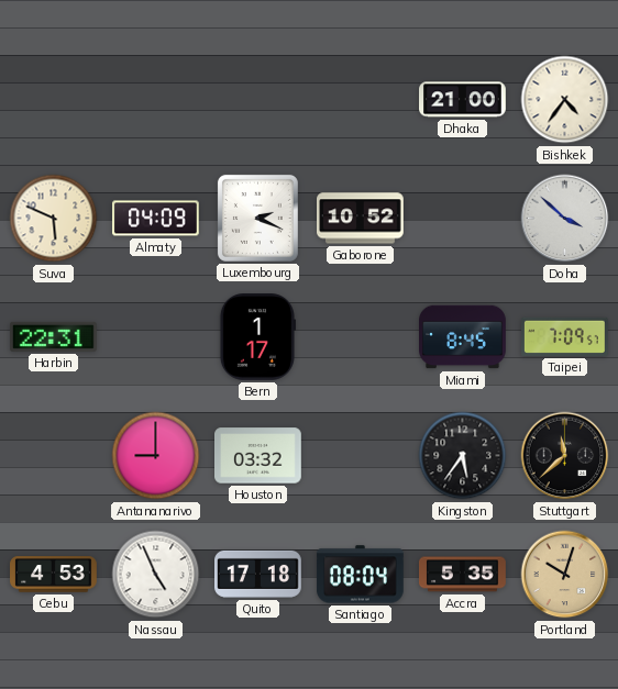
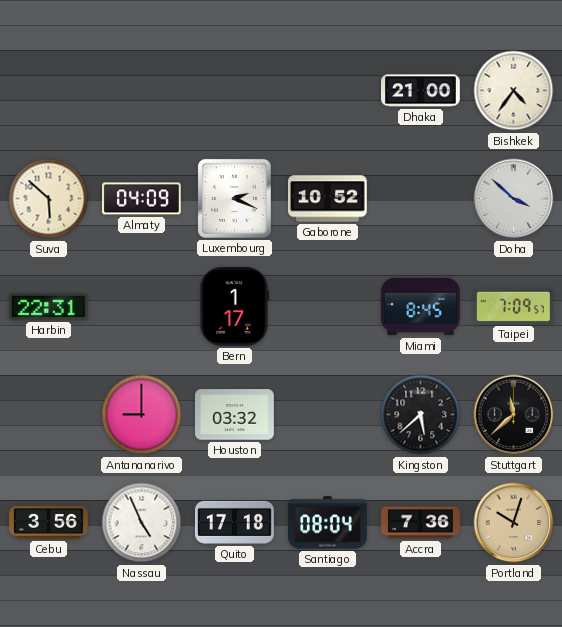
Suva: 5:49 -> 5:52
Kingston: 5:36 -> 5:38
Cebu: 4:53 -> 3:56
Accra: 5:35 -> 7:36
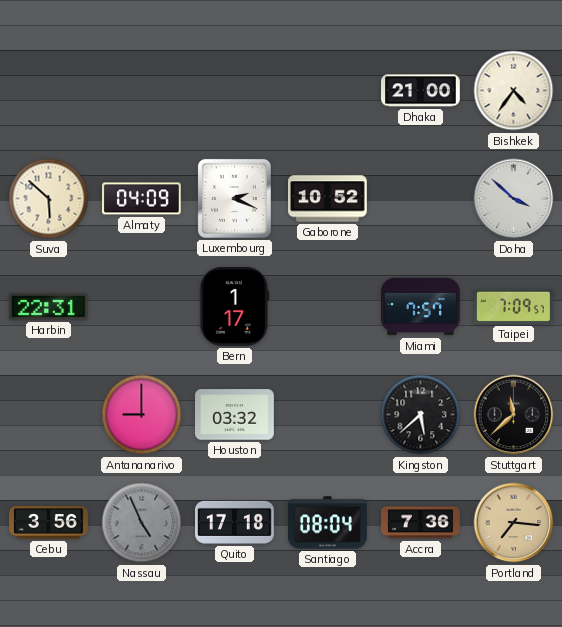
Miami: 8:45 -> 7:57
Nassau dial: white -> grey
Portland: 10:03 -> 7:16
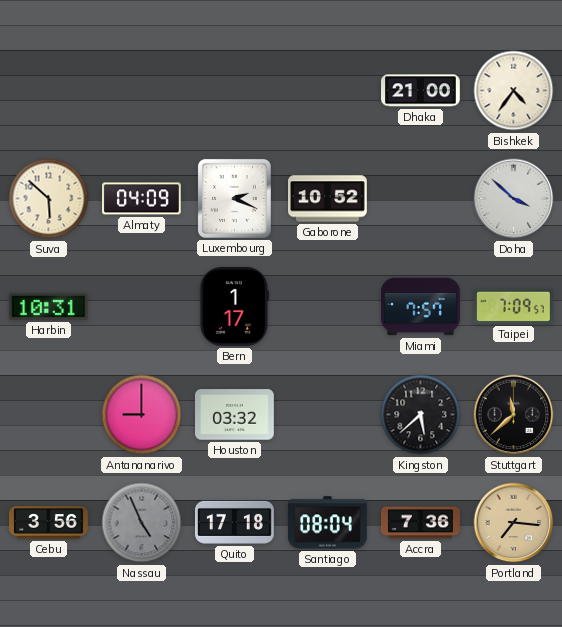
Harbin: 22:31 -> 10:31
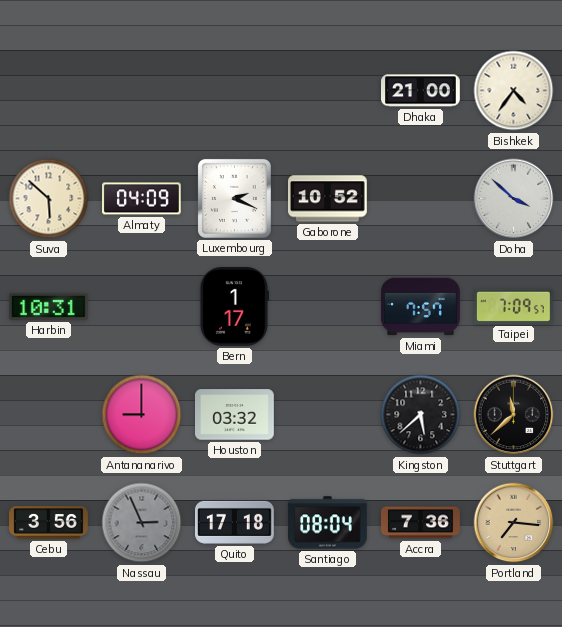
Nassau: 4:56 -> 2:56
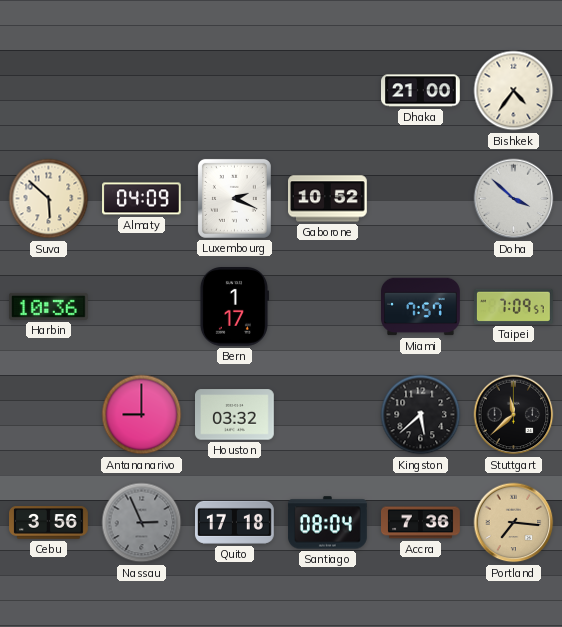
Harbin: 10:31 -> 10:36
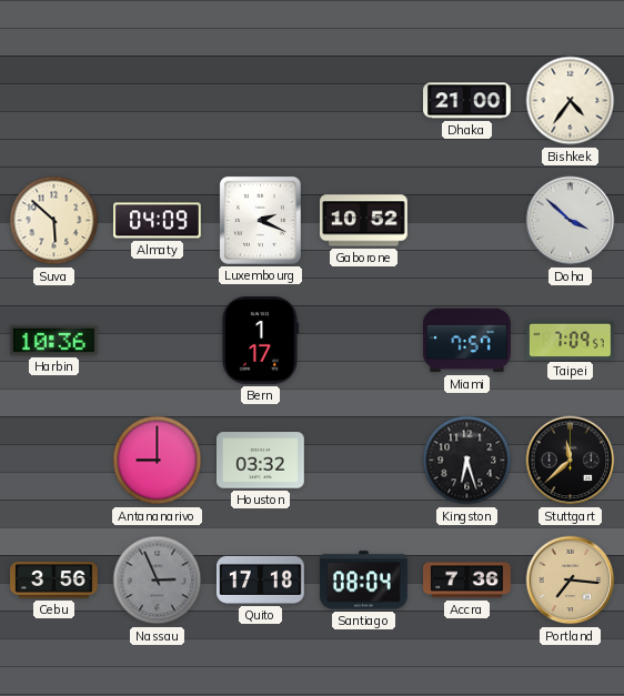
Kingston: 5:38 -> 6:27
